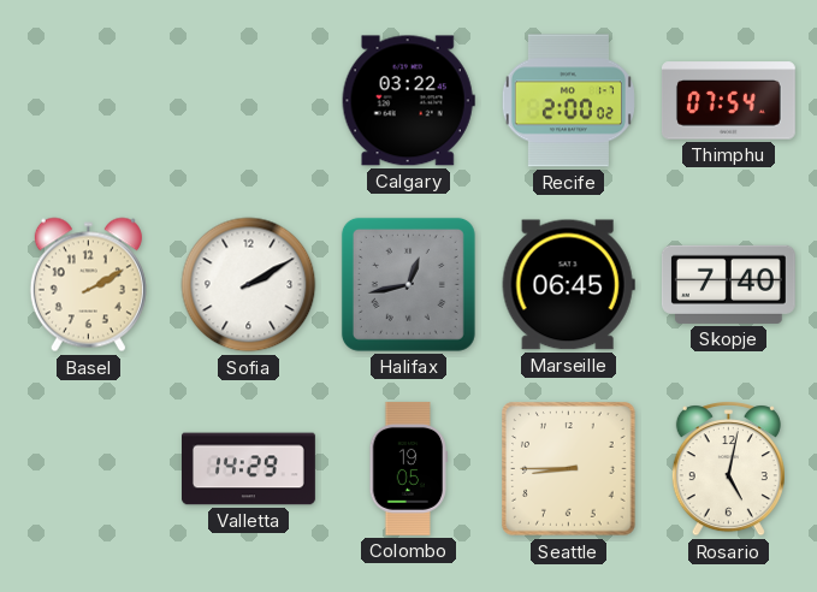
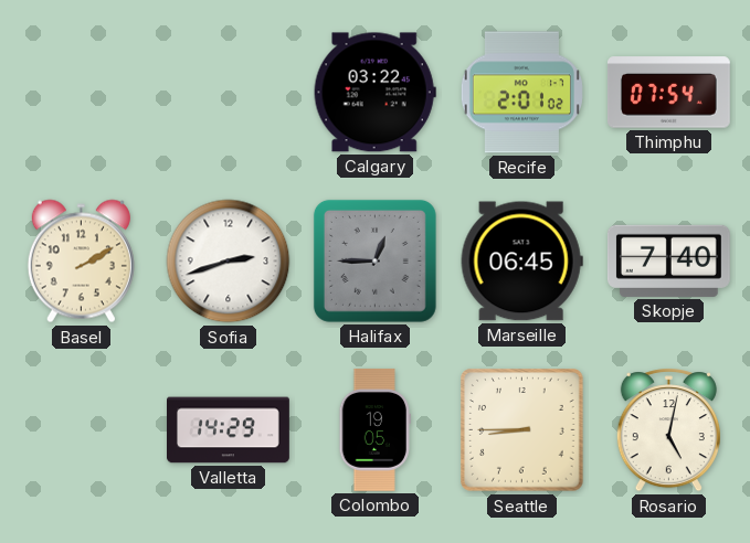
Recife: 2:00 -> 2:01
Sofia: 2:10 -> 2:42
Halifax: 12:43 -> 12:45
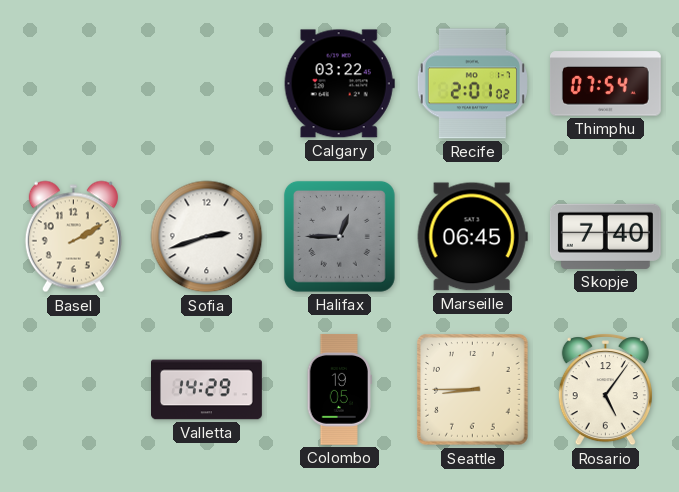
Rosario: 5:02 -> 5:06
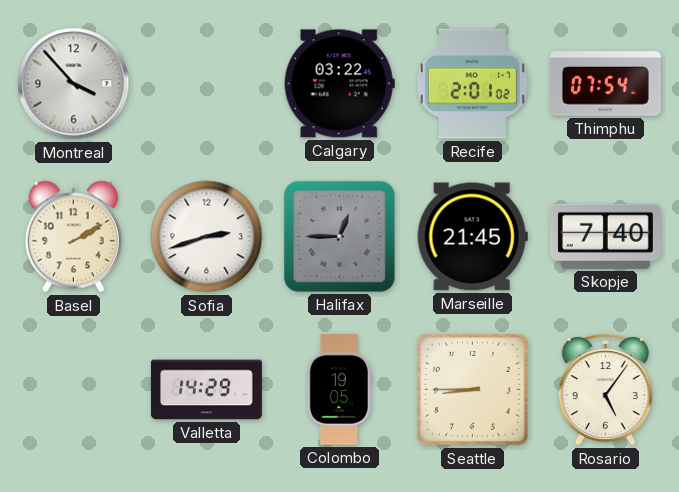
Montreal: none -> 3:53
Marseille: 06:45 -> 21:45
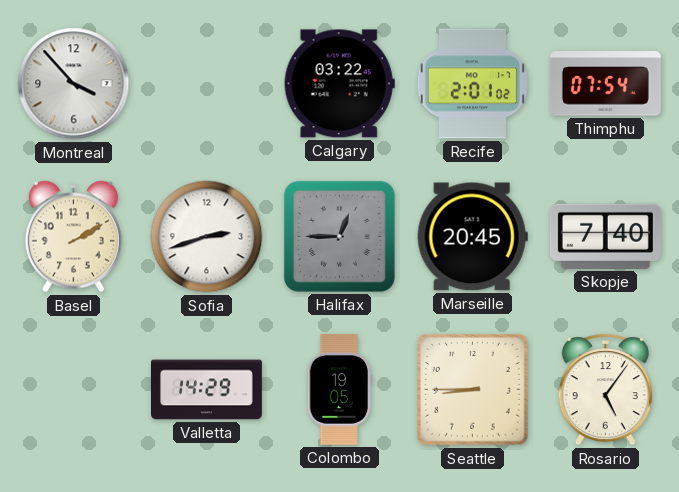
Marseille: 21:45 -> 20:45
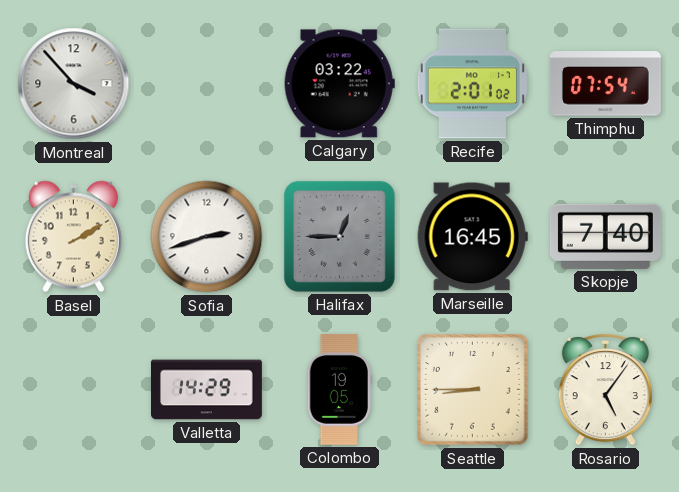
Marseille: 20:45 -> 16:45
